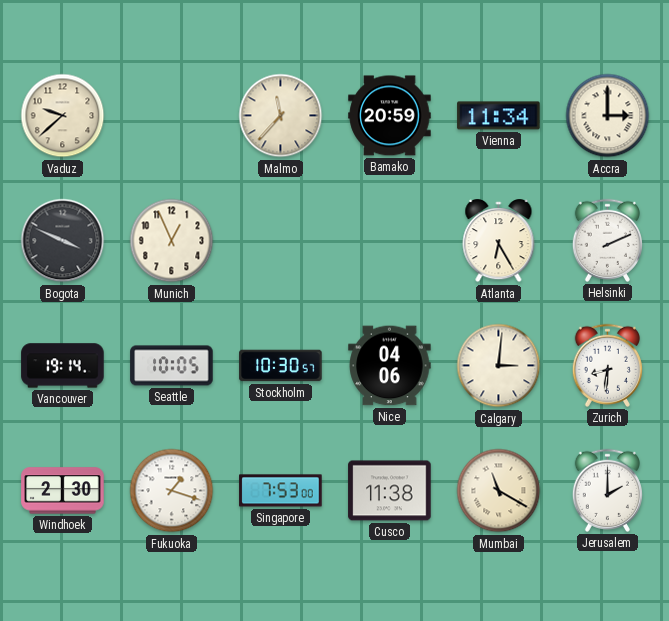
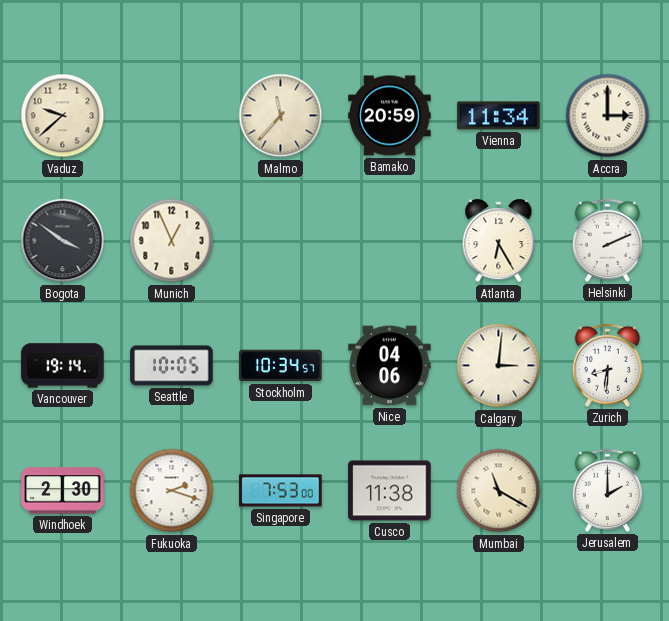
Bogota: 3:49 -> 3:51
Stockholm: 10:30 -> 10:34
Fukuoka: 1:18 -> 2:18
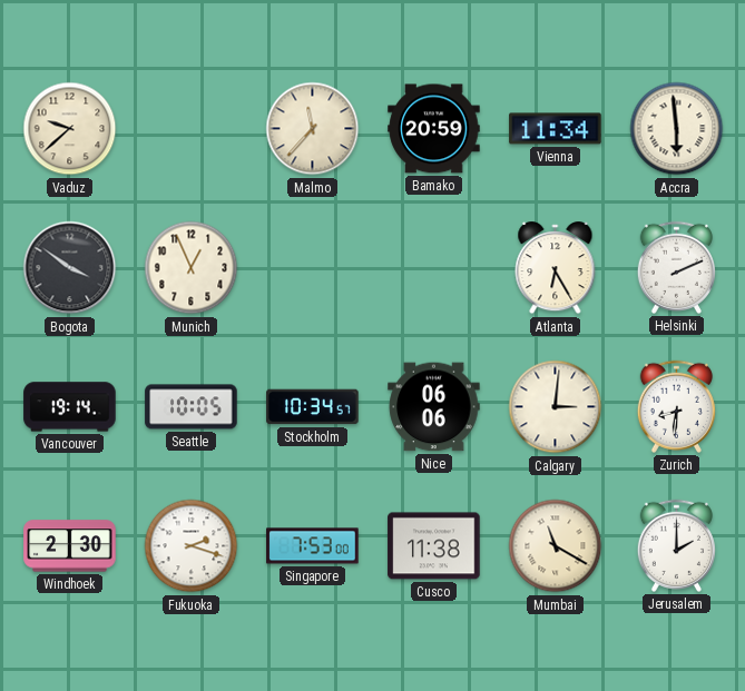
Accra: 3:00 -> 5:59
Nice: 04:06 -> 06:06
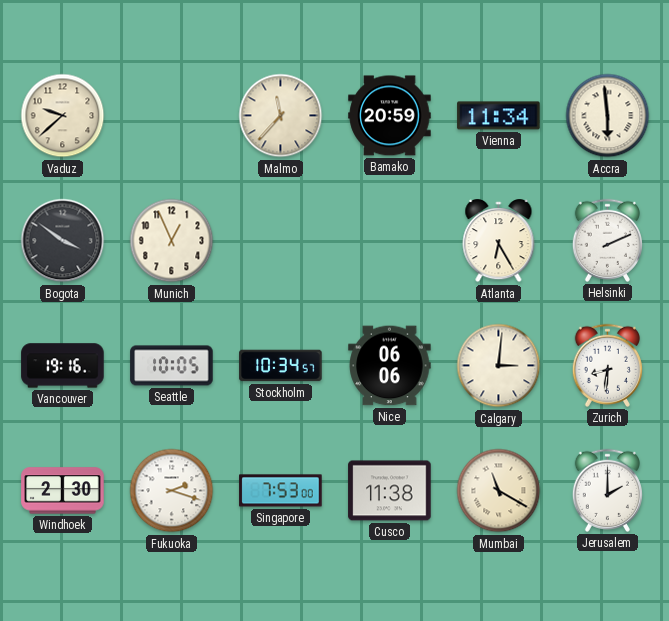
Vancouver: 19:14 -> 19:16
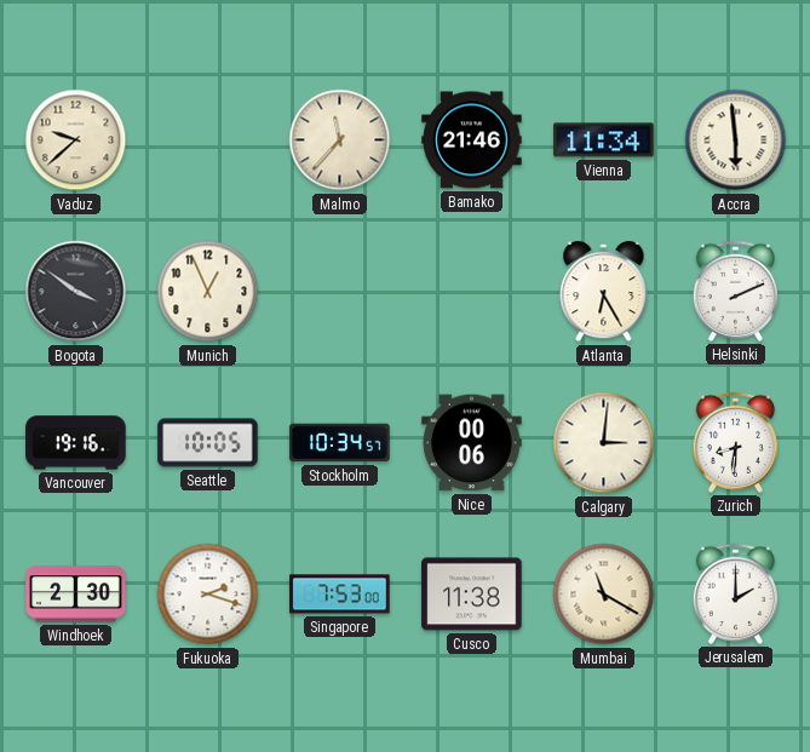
Bamako: 20:59 -> 21:46
Nice: 06:06 -> 00:06
